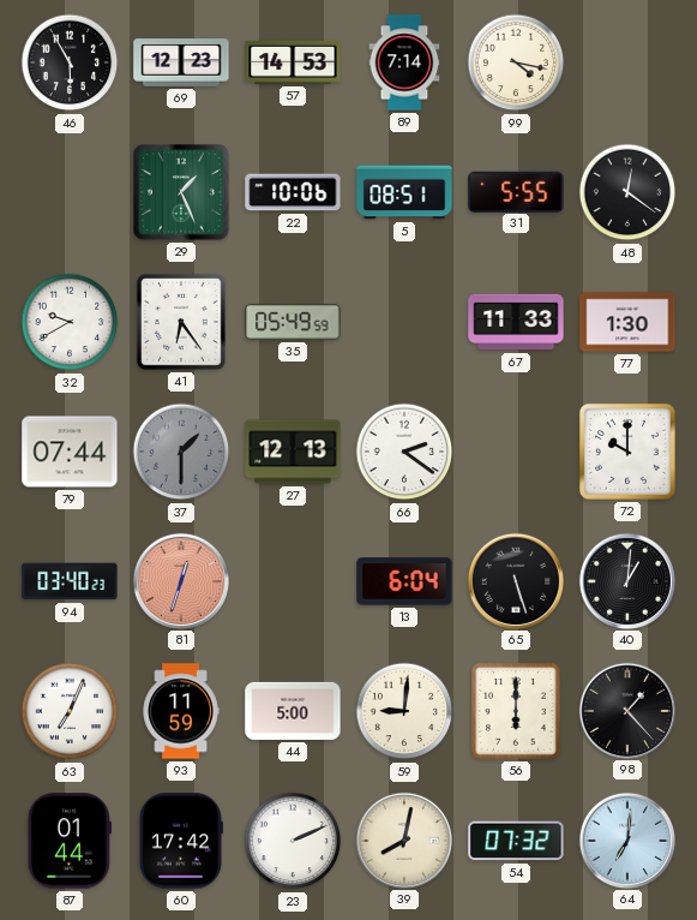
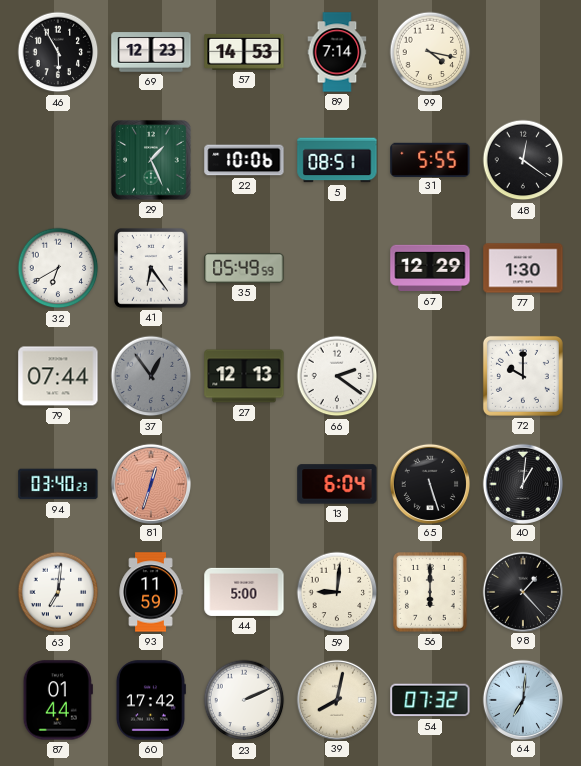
32: 9:40 -> 6:40
67: 11:33 -> 12:29
37: 1:30 -> 12:54
63: 7:04 -> 7:01
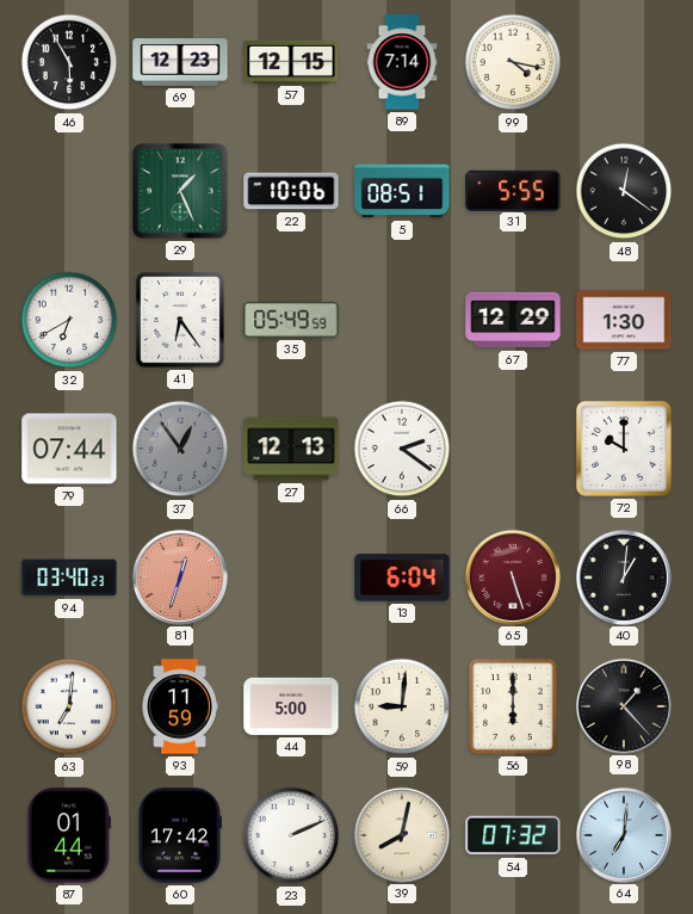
57: 14:53 -> 12:15
65 dial: black -> burgundy
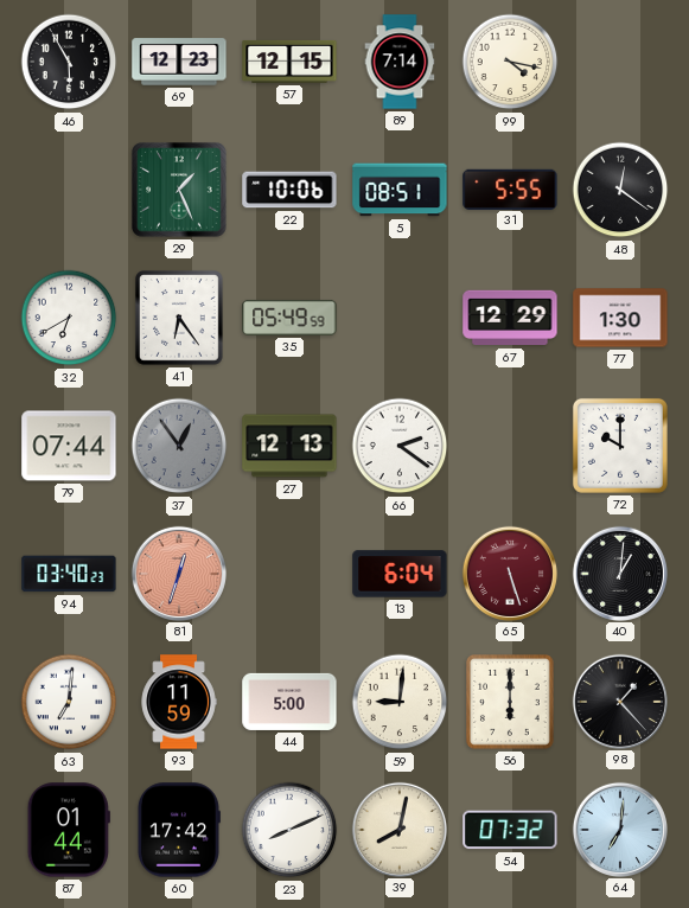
23: 2:11 -> 8:11
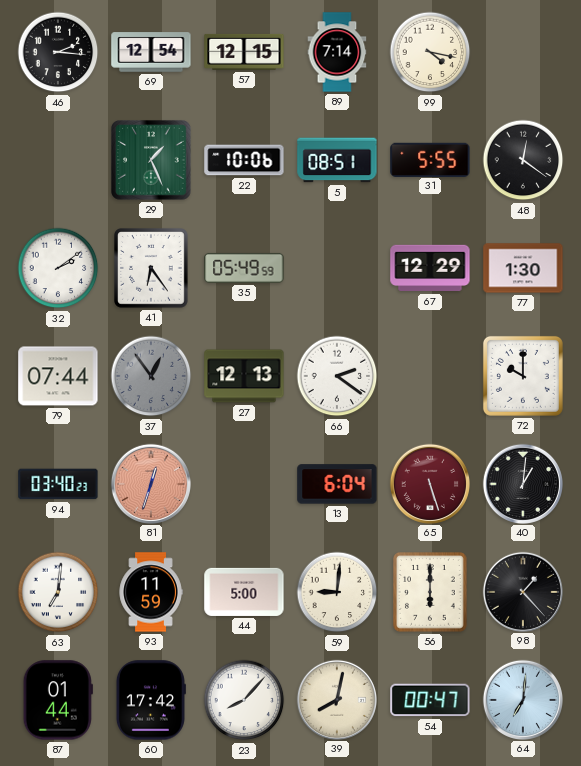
46: 5:55 -> 2:16
69: 12:23 -> 12:54
32: 6:40 -> 2:09
23: 8:11 -> 8:07
54: 07:32 -> 00:47
